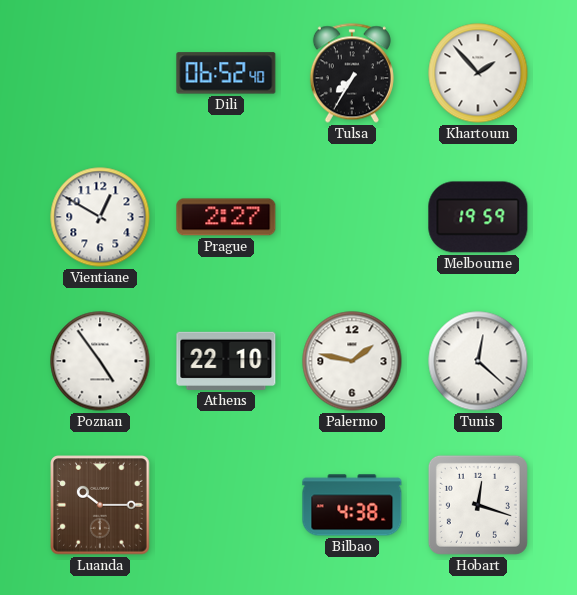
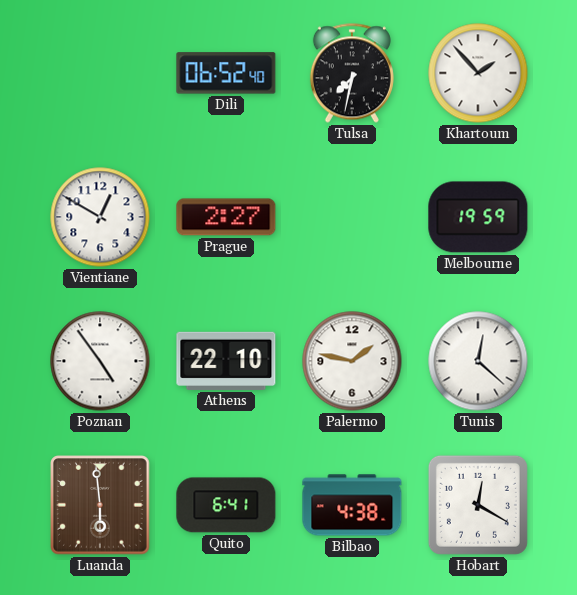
Tulsa: 7:35 -> 7:32
Luanda: 10:15 -> 5:59
Quito: none -> 6:41
Hobart: 12:18 -> 12:20
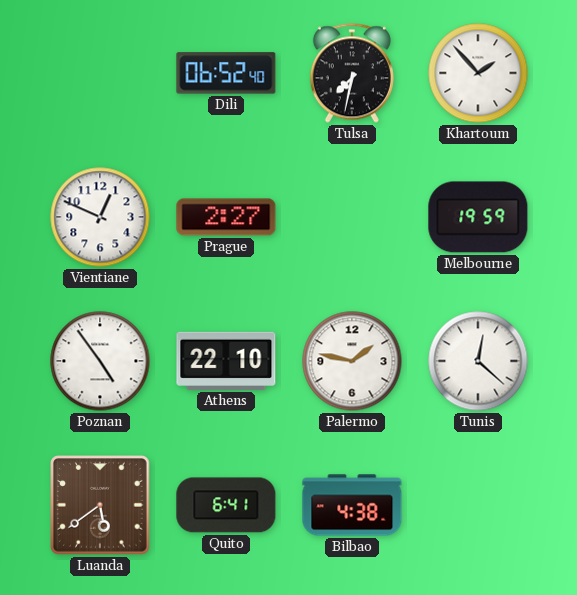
Vientiane: 12:50 -> 12:49
Luanda: 5:59 -> 5:39
Hobart: 12:20 -> none
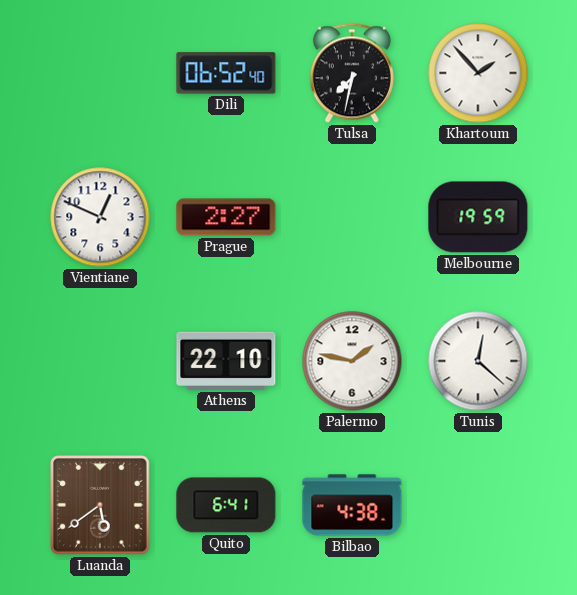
Poznan: 4:54 -> none
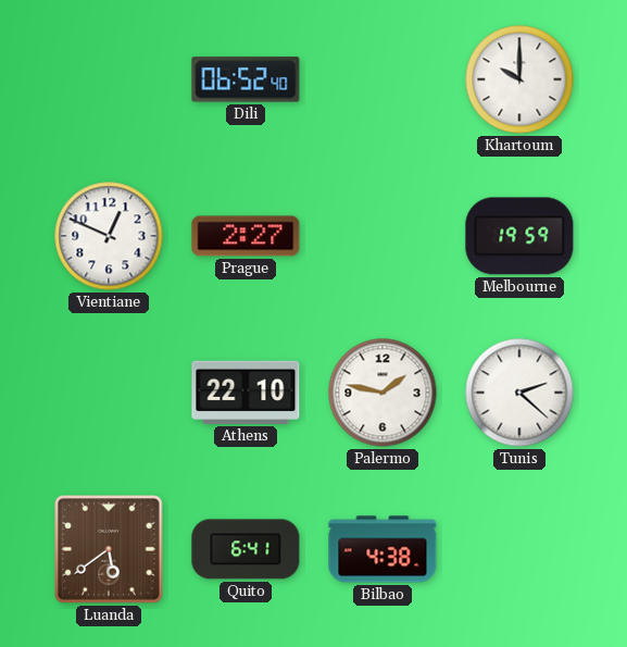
Tulsa: 7:32 -> none
Khartoum: 1:53 -> 10:00
Tunis: 12:22 -> 2:22
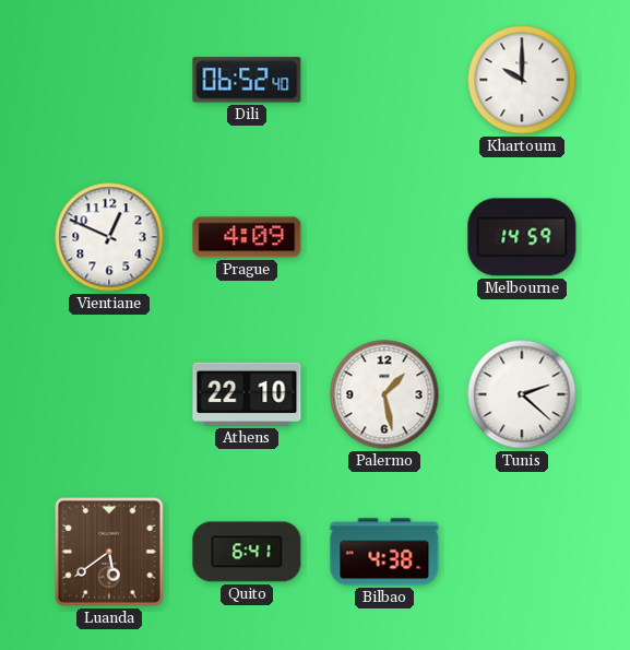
Prague: 2:27 -> 4:09
Melbourne: 19:59 -> 14:59
Palermo: 1:47 -> 1:28
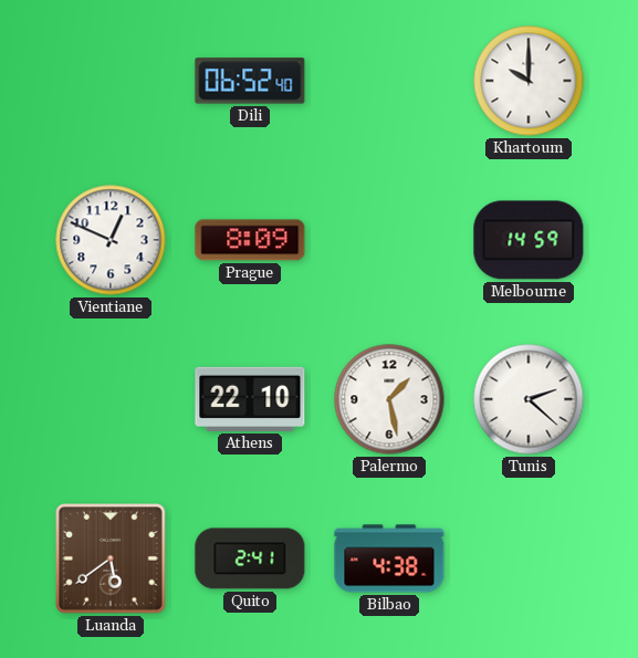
Prague: 4:09 -> 8:09
Quito: 6:41 -> 2:41
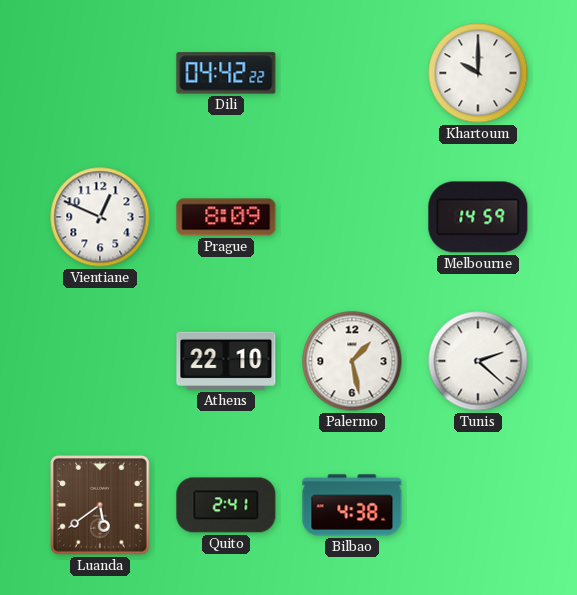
Dili: 06:52 -> 04:42
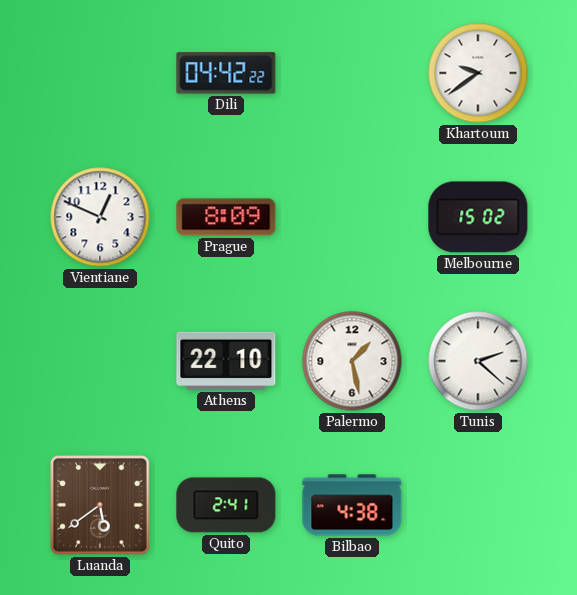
Khartoum: 10:00 -> 9:39
Melbourne: 14:59 -> 15:02
